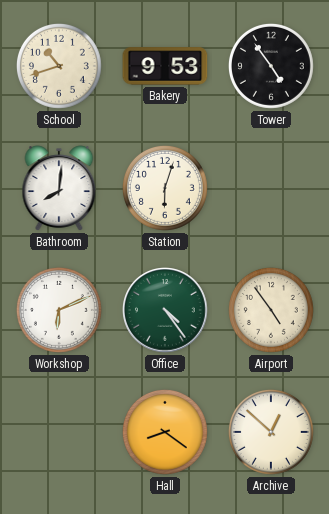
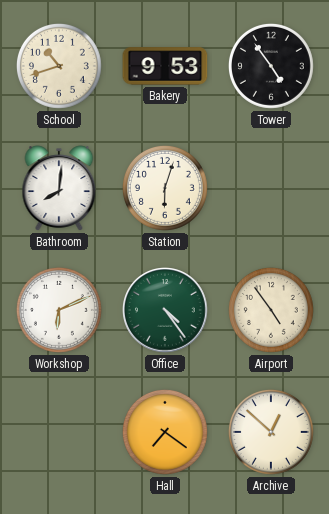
Hall: 8:21 -> 7:21
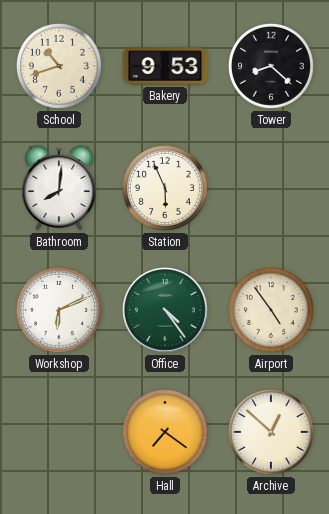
Tower: 4:54 -> 8:22
Station: 6:03 -> 5:56
